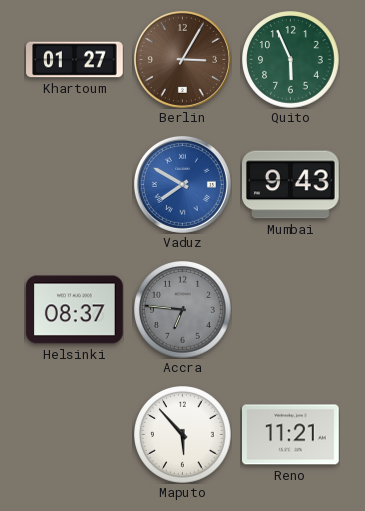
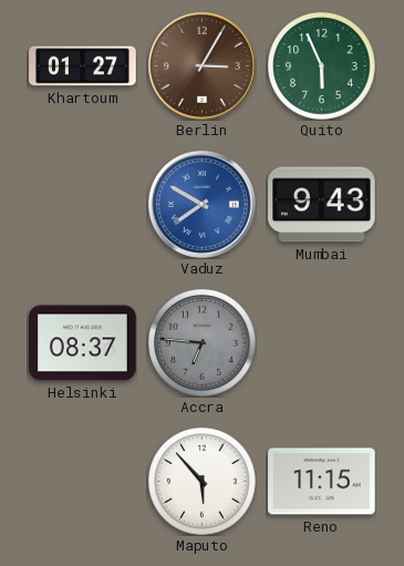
Reno: 11:21 -> 11:15
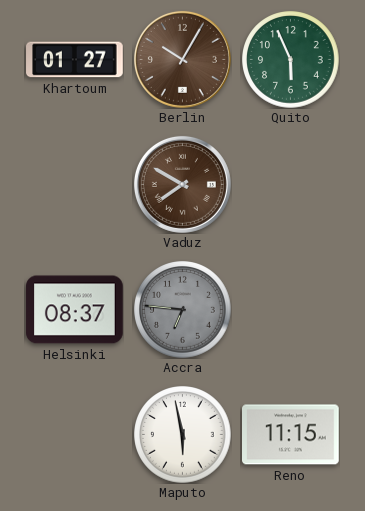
Berlin: 3:05 -> 10:05
Vaduz dial: blue -> brown
Mumbai: 9:43 -> none
Maputo: 5:53 -> 5:58
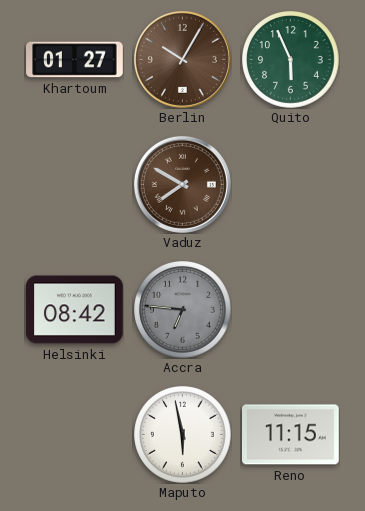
Helsinki: 08:37 -> 08:42
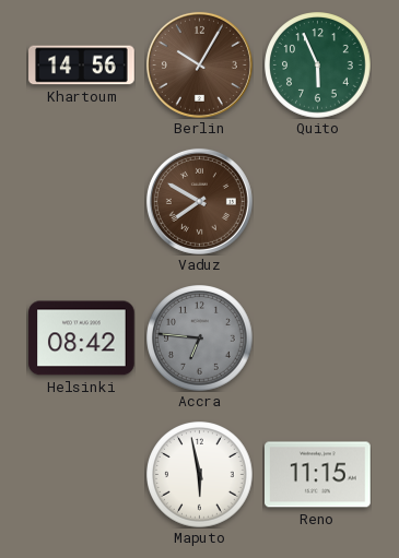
Khartoum: 01:27 -> 14:56
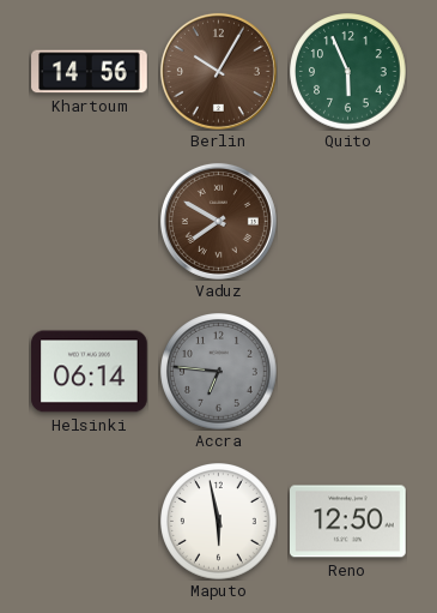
Helsinki: 08:42 -> 06:14
Reno: 11:15 -> 12:50
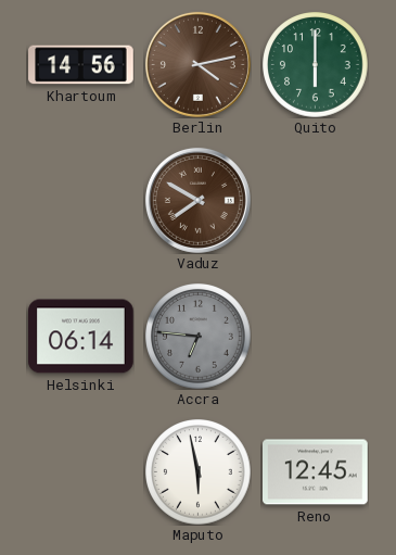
Berlin: 10:05 -> 4:13
Quito: 5:56 -> 6:00
Reno: 12:50 -> 12:45
